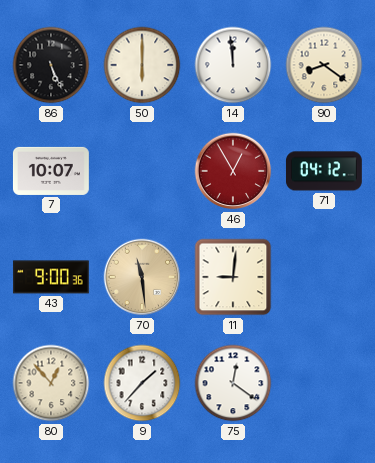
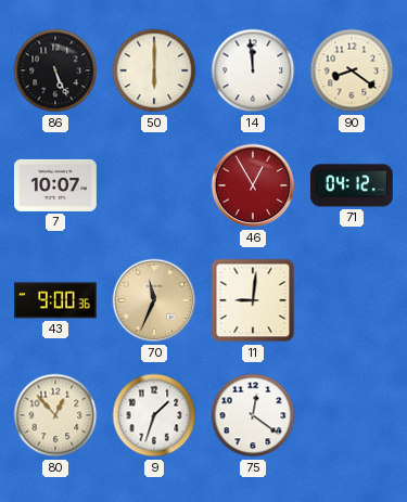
70: 11:29 -> 11:34
9: 1:37 -> 1:33
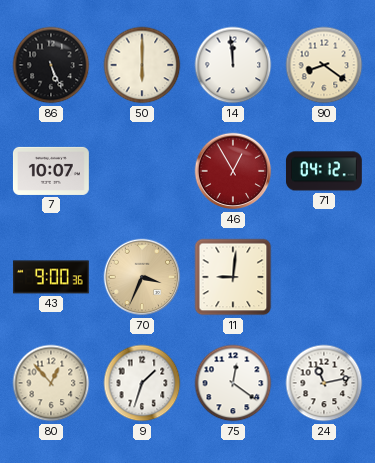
70: 11:34 -> 3:34
24: none -> 11:13
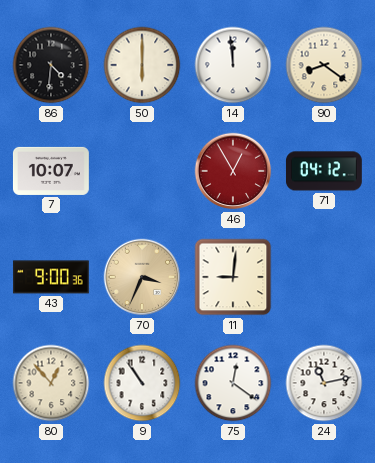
86: 5:26 -> 4:31
9: 1:33 -> 10:54
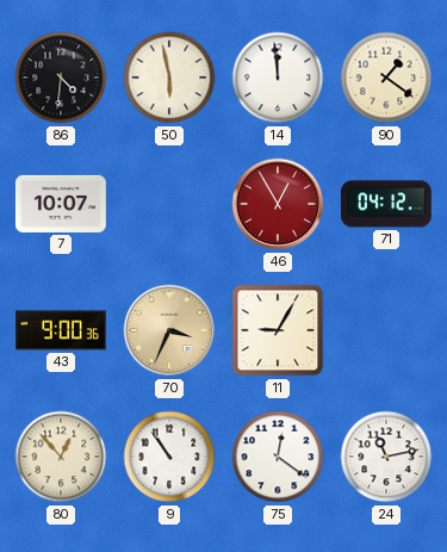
50: 6:00 -> 5:58
90: 8:21 -> 1:21
11: 9:01 -> 9:05
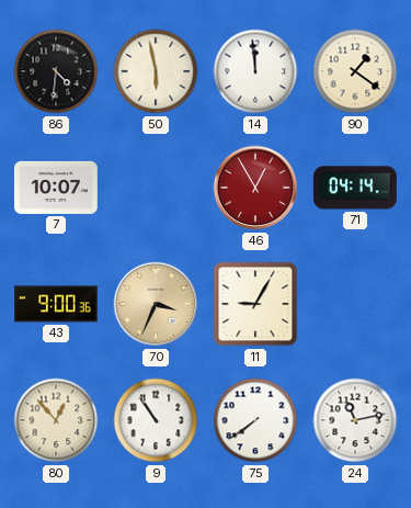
71: 04:12 -> 04:14
75: 12:21 -> 7:39
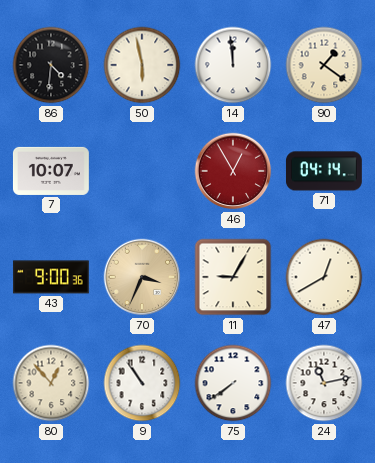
47: none -> 12:40
